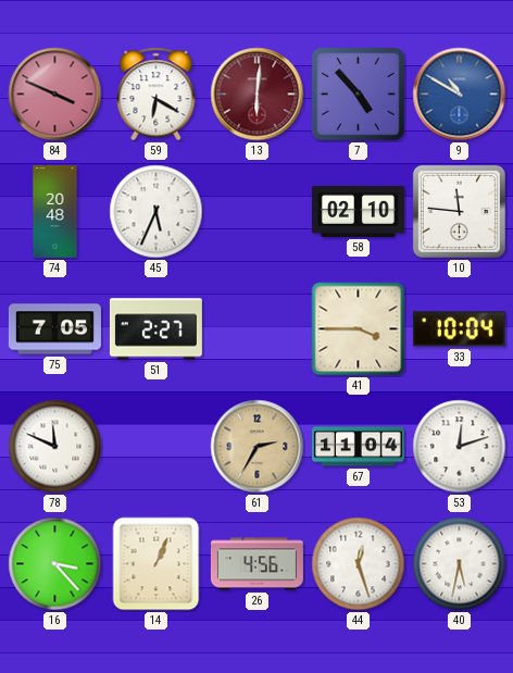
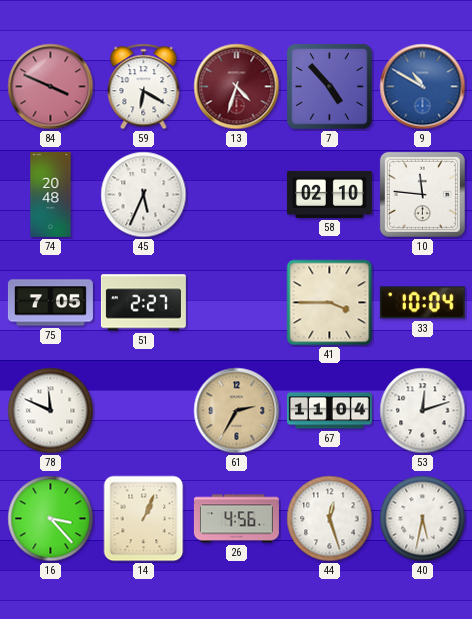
13: 6:01 -> 4:33
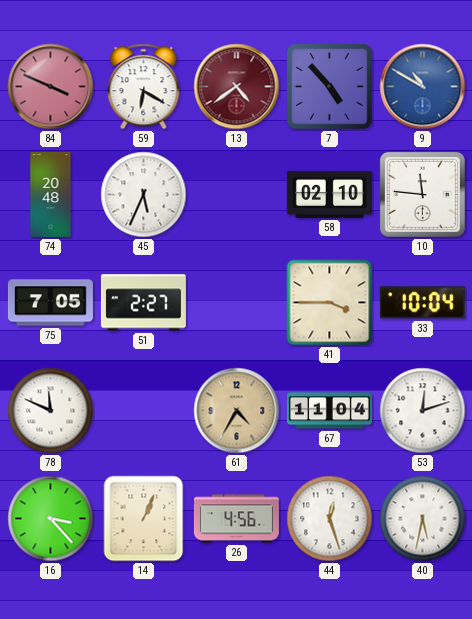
13: 4:33 -> 4:39
61: 2:35 -> 4:35
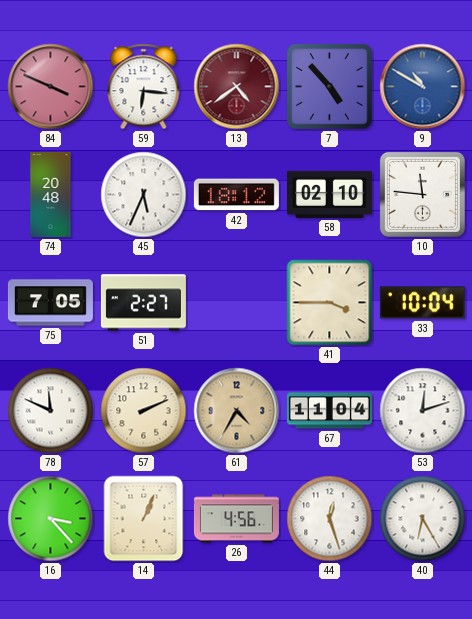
59: 6:20 -> 6:16
42: none -> 18:12
57: none -> 2:11
40: 5:32 -> 6:25
